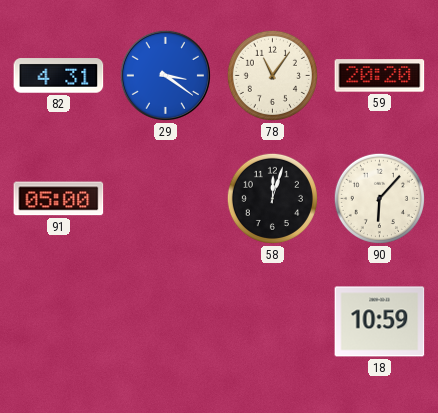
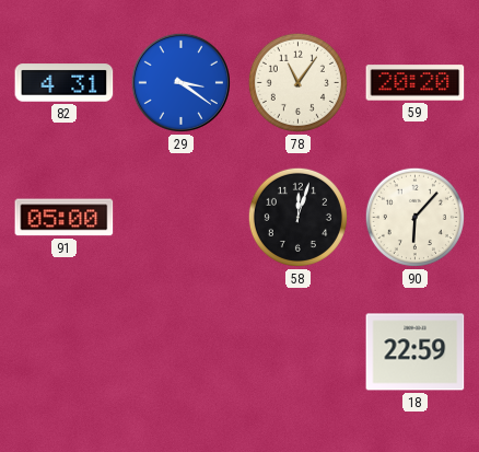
18: 10:59 -> 22:59
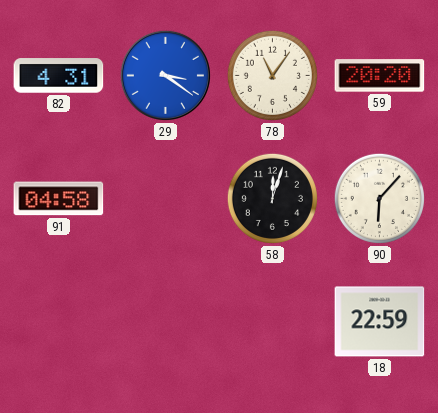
91: 05:00 -> 04:58
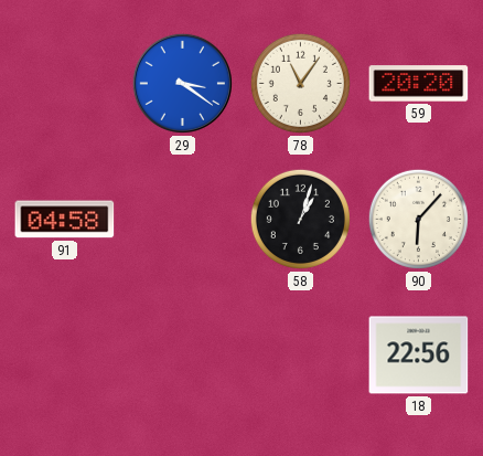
82: 4:31 -> none
58: 12:03 -> 1:03
18: 22:59 -> 22:56
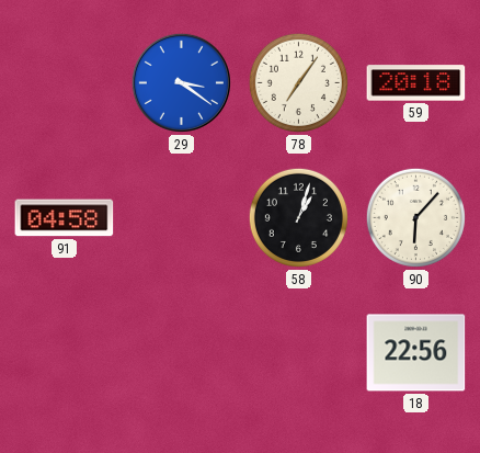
78: 11:06 -> 7:06
59: 20:20 -> 20:18
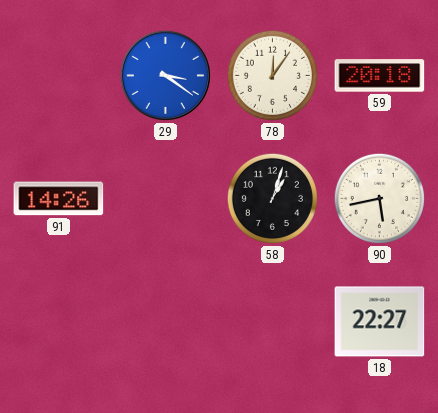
78: 7:06 -> 12:06
91: 04:58 -> 14:26
90: 6:07 -> 5:43
18: 22:56 -> 22:27
